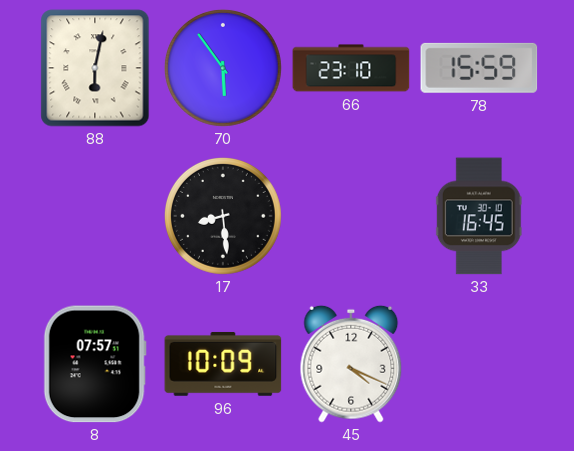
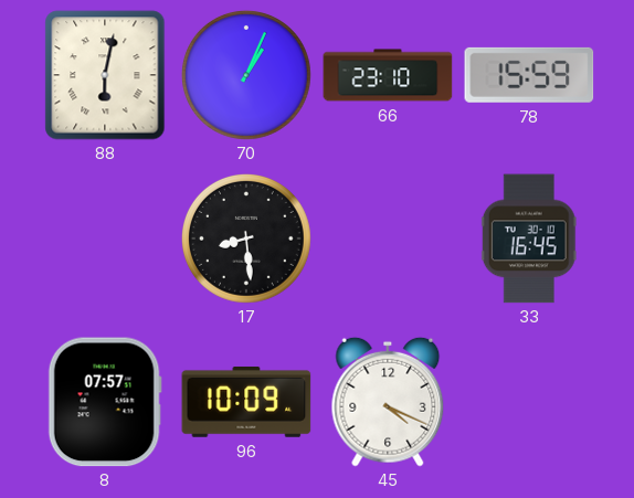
70: 5:54 -> 1:04
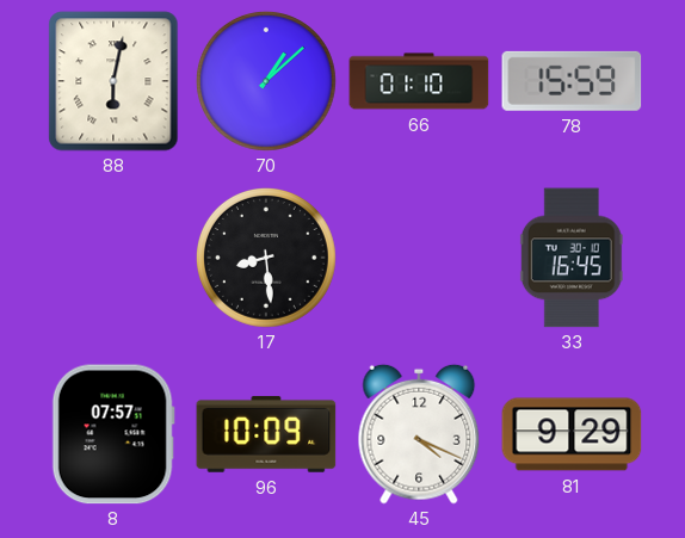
70: 1:04 -> 1:08
66: 23:10 -> 01:10
81: none -> 9:29
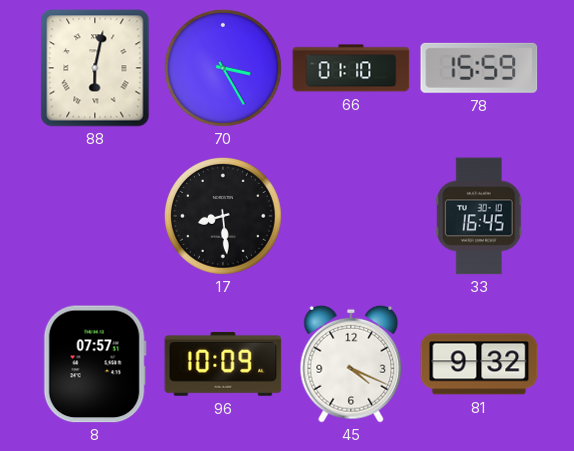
70: 1:08 -> 3:25
81: 9:29 -> 9:32
